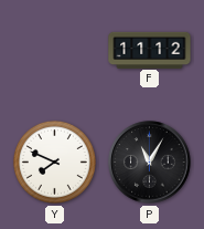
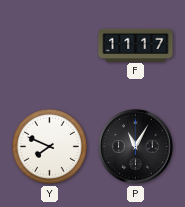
F: 11:12 -> 11:17
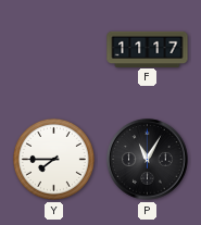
Y: 7:49 -> 7:45
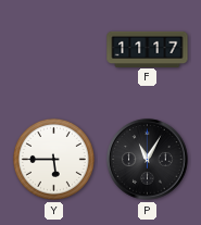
Y: 7:45 -> 5:45
